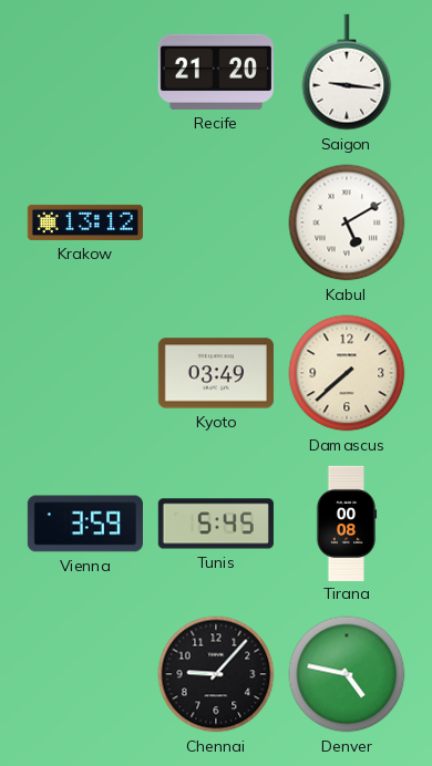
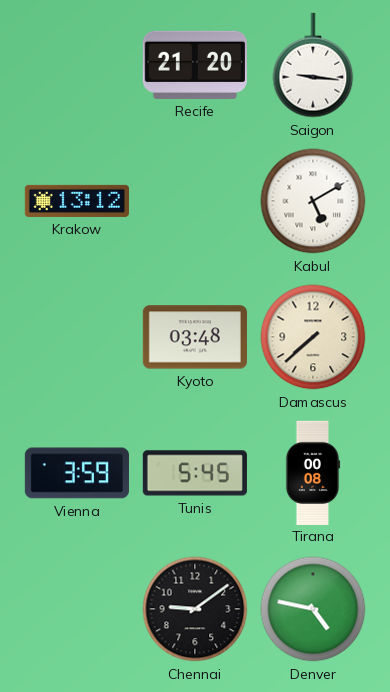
Kyoto: 03:49 -> 03:48
Chennai: 9:07 -> 9:09
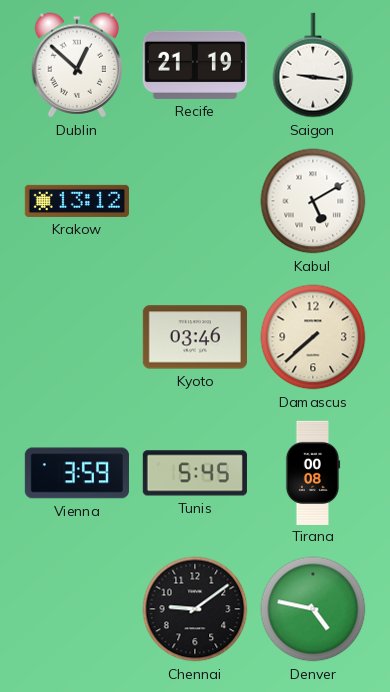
Dublin: none -> 12:52
Recife: 21:20 -> 21:19
Kyoto: 03:48 -> 03:46
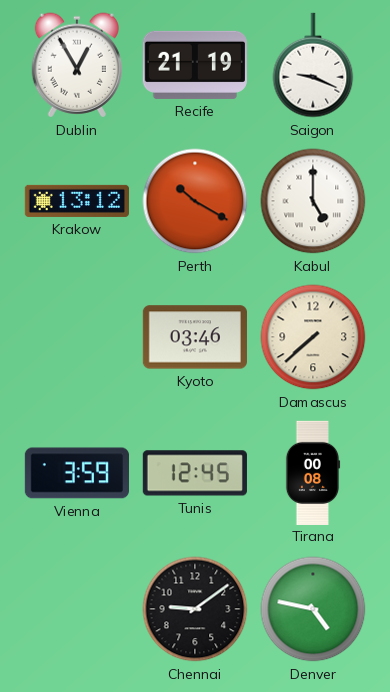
Dublin: 12:52 -> 12:55
Saigon: 9:16 -> 9:19
Perth: none -> 10:20
Kabul: 5:10 -> 5:00
Tunis: 5:45 -> 12:45
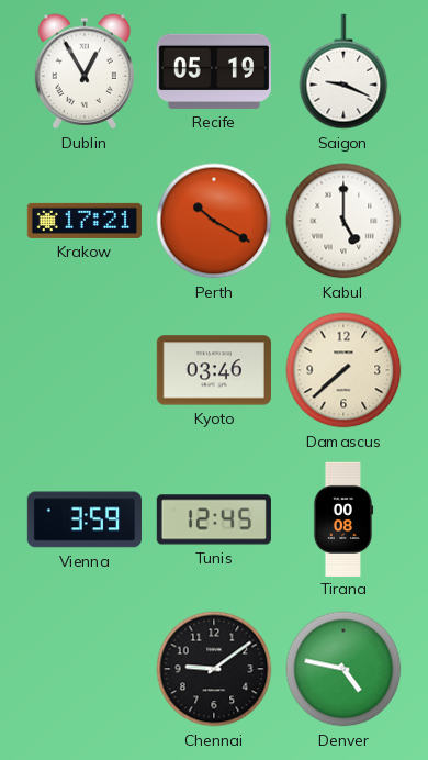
Recife: 21:19 -> 05:19
Krakow: 13:12 -> 17:21
